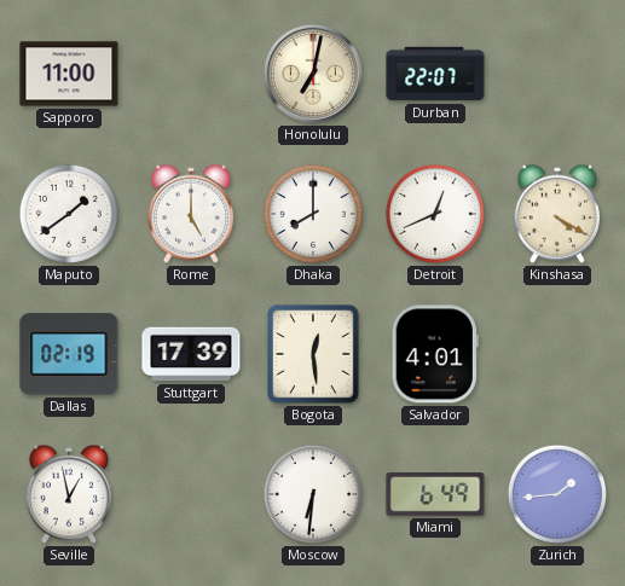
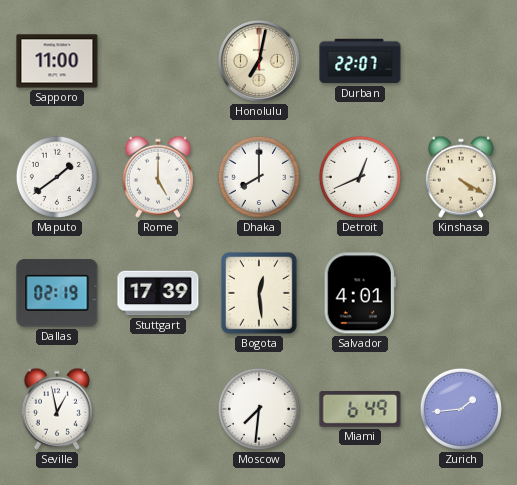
Moscow: 6:31 -> 7:31
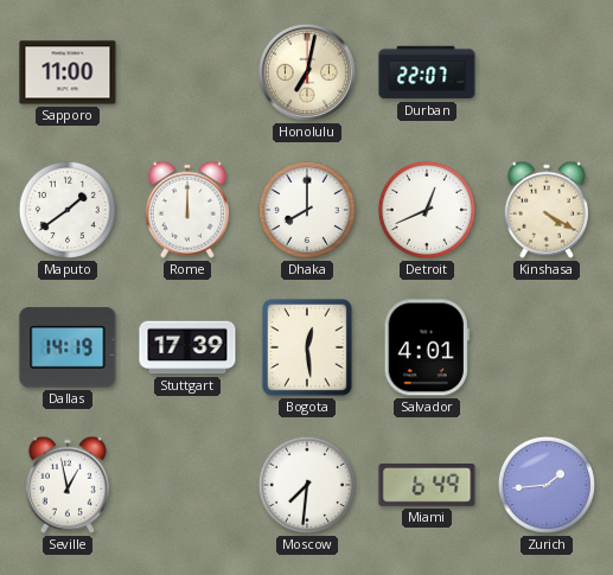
Rome: 5:00 -> 12:00
Dallas: 02:19 -> 14:19
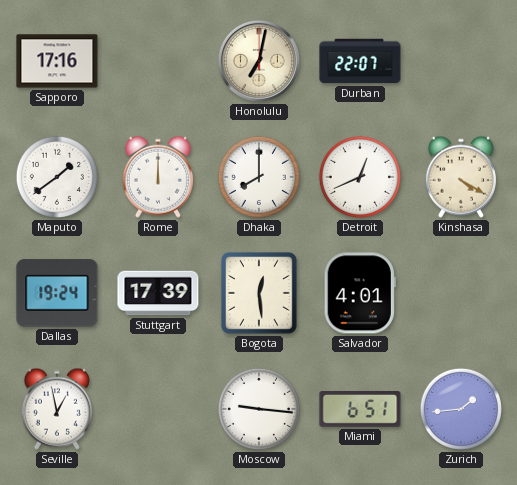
Sapporo: 11:00 -> 17:16
Dallas: 14:19 -> 19:24
Moscow: 7:31 -> 9:16
Miami: 6:49 -> 6:51
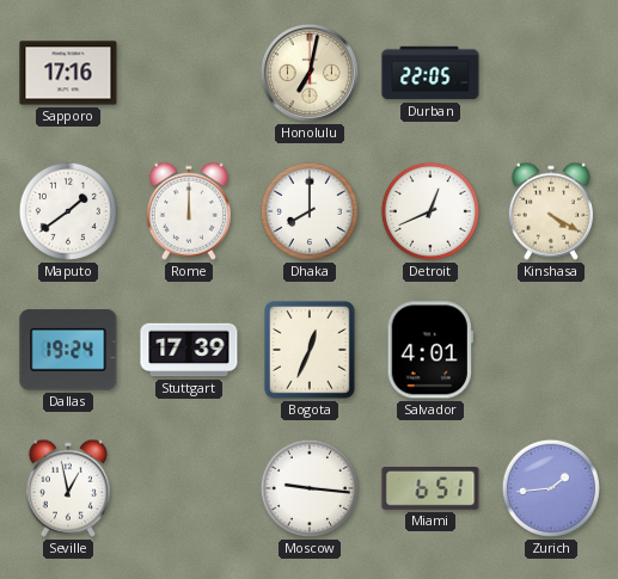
Durban: 22:07 -> 22:05
Bogota: 12:29 -> 12:34
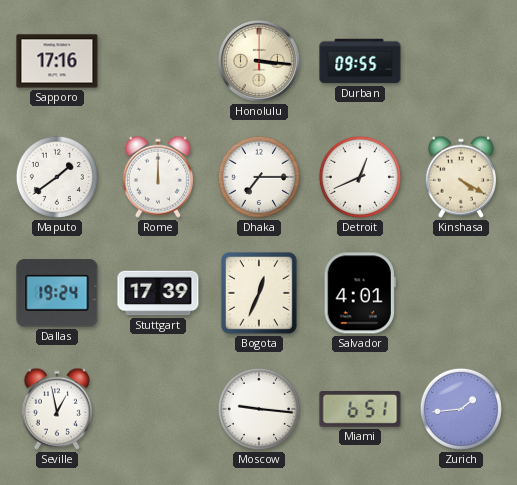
Honolulu: 7:02 -> 3:16
Durban: 22:05 -> 09:55
Dhaka: 8:00 -> 7:15
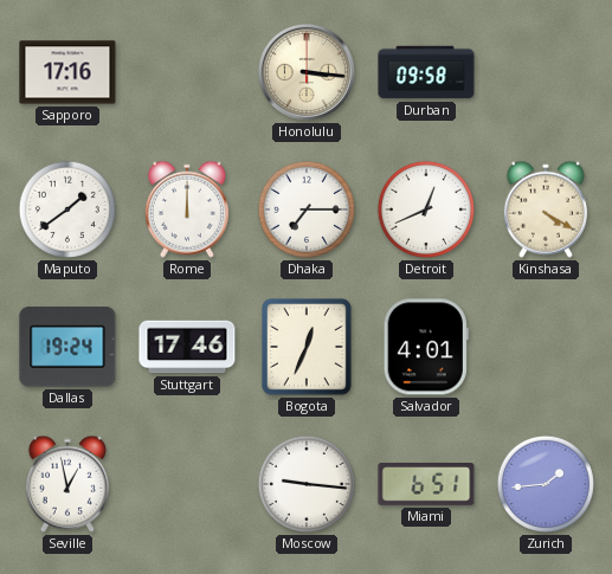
Durban: 09:55 -> 09:58
Stuttgart: 17:39 -> 17:46
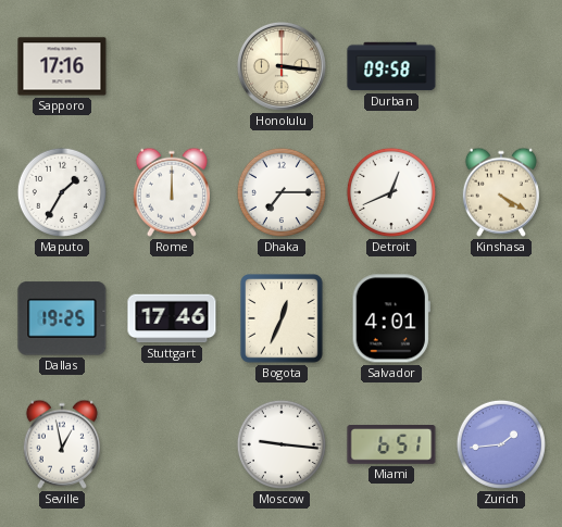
Maputo: 1:39 -> 1:35
Dallas: 19:24 -> 19:25
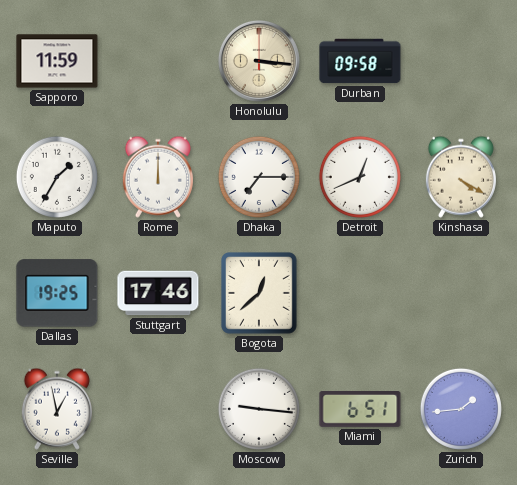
Sapporo: 17:16 -> 11:59
Bogota: 12:34 -> 12:38
Salvador: 4:01 -> none
